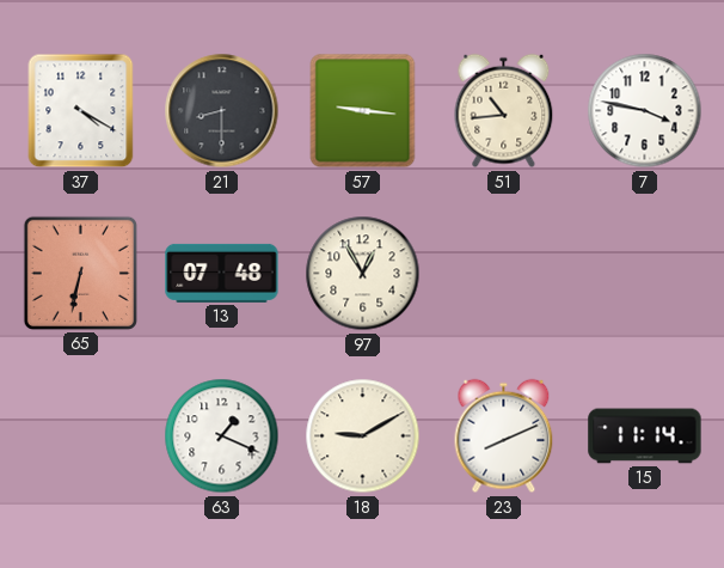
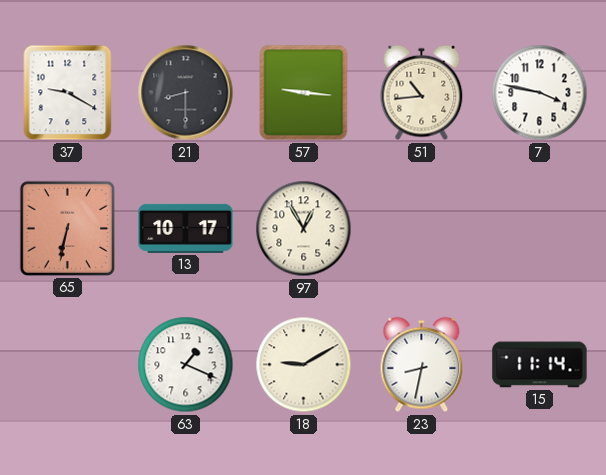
37: 4:20 -> 9:20
13: 07:48 -> 10:17
23: 8:11 -> 8:32
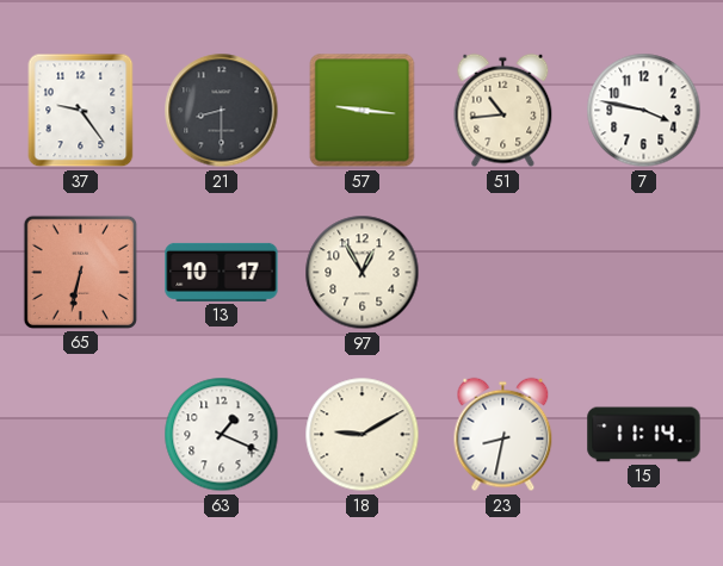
37: 9:20 -> 9:24
